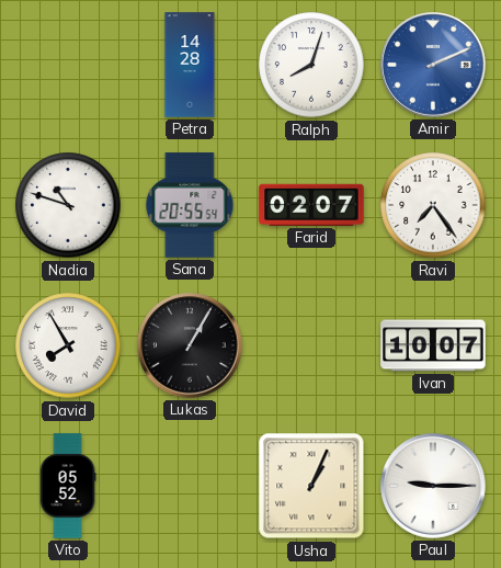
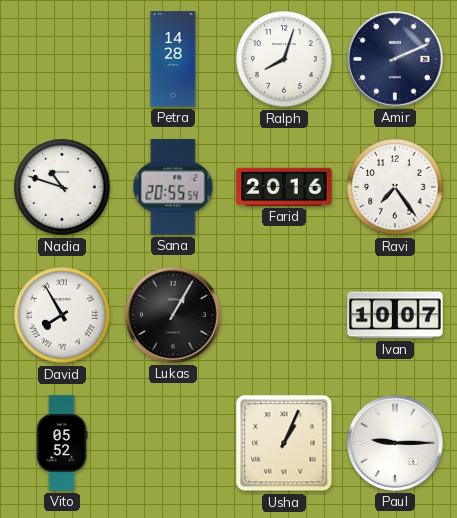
Amir dial: blue -> navy
Farid: 02:07 -> 20:16
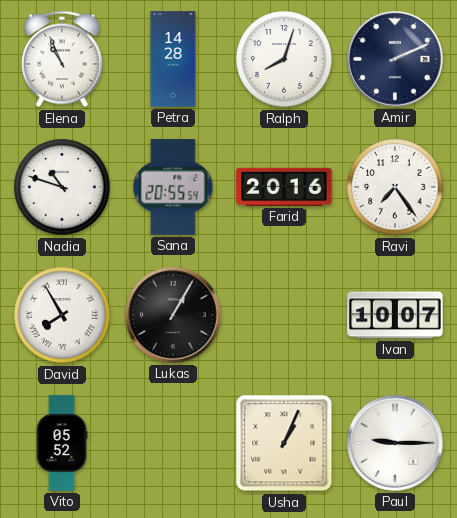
Elena: none -> 10:56
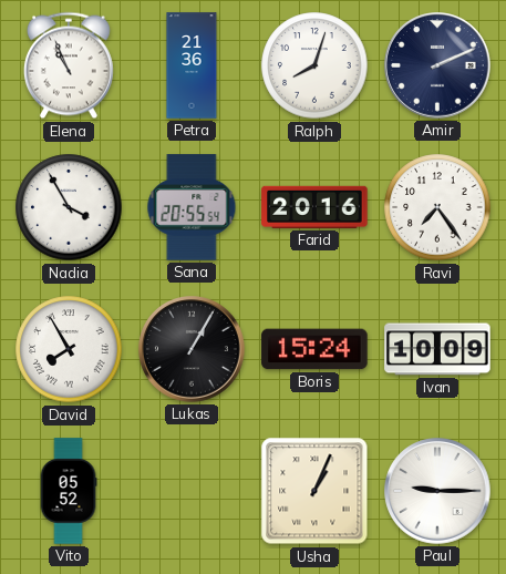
Petra: 14:28 -> 21:36
Nadia: 10:48 -> 3:55
Boris: none -> 15:24
Ivan: 10:07 -> 10:09
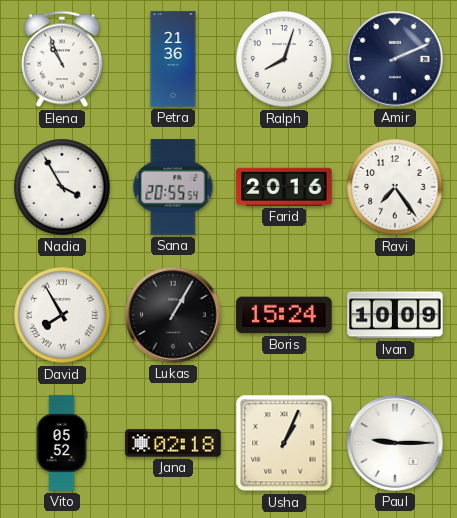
Jana: none -> 02:18
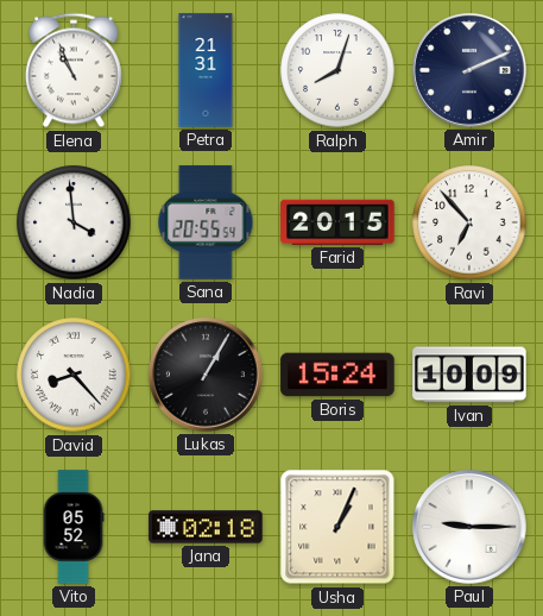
Petra: 21:36 -> 21:31
Nadia: 3:55 -> 3:59
Farid: 20:16 -> 20:15
Ravi: 7:24 -> 6:53
David: 7:55 -> 8:23
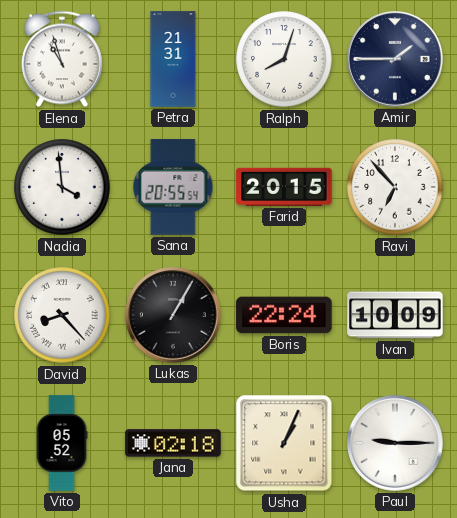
Elena: 10:56 -> 10:57
Amir: 2:11 -> 1:45
Boris: 15:24 -> 22:24
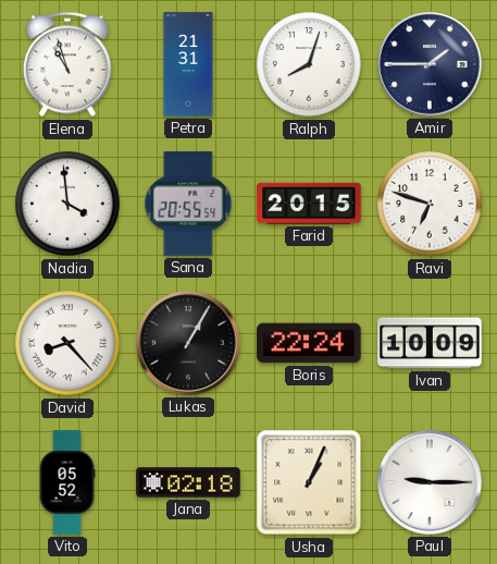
Ravi: 6:53 -> 6:48
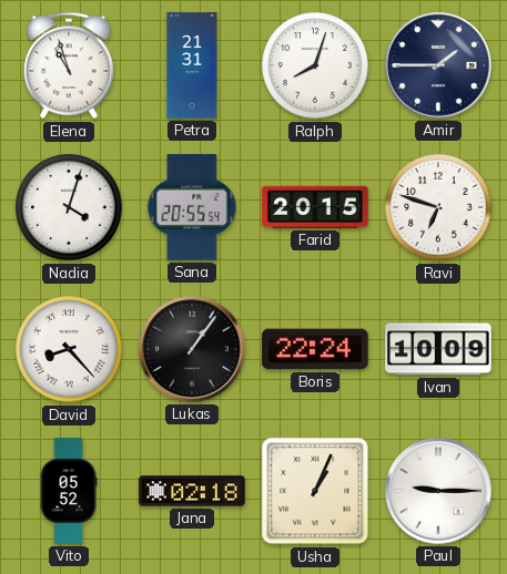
Nadia: 3:59 -> 4:03
Lukas: 1:05 -> 1:06
